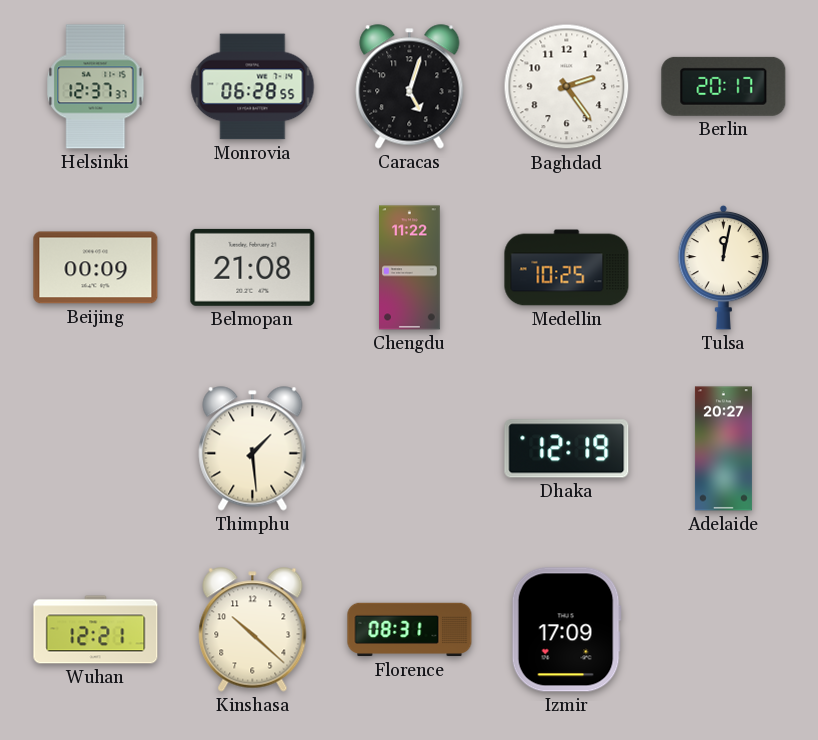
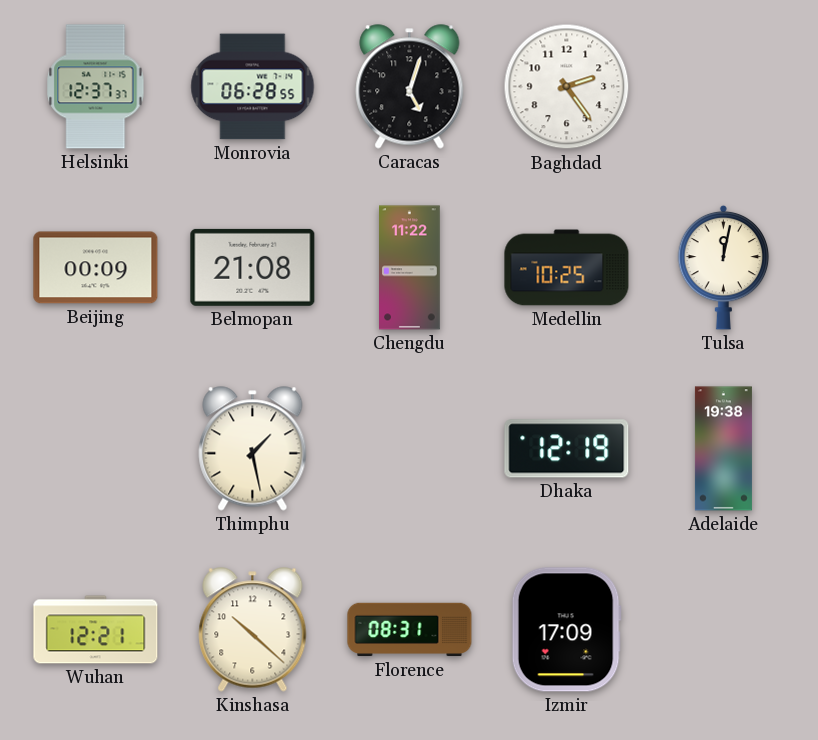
Berlin: 20:17 -> none
Thimphu: 1:29 -> 1:28
Adelaide: 20:27 -> 19:38
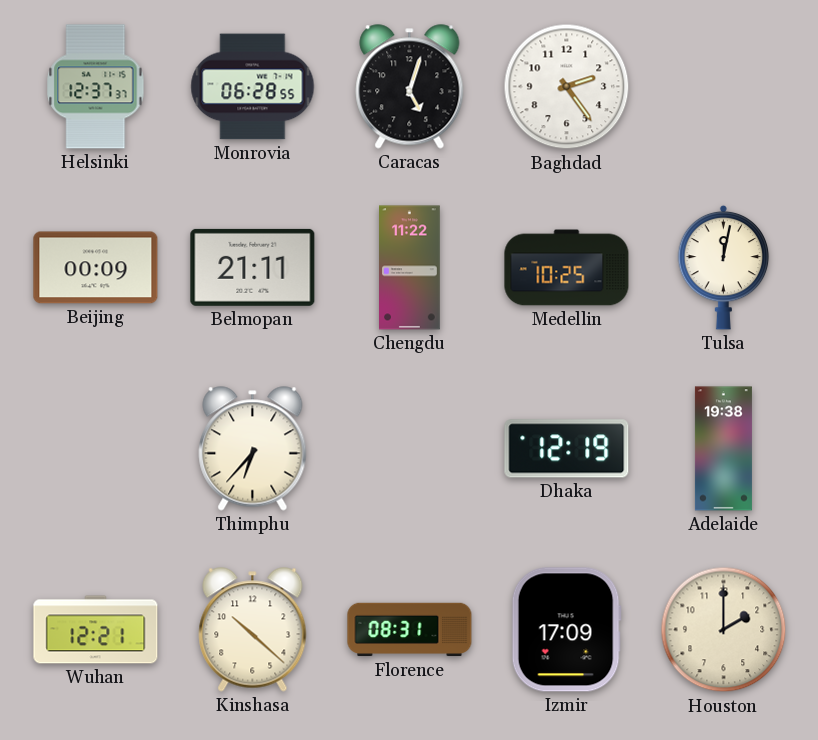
Belmopan: 21:08 -> 21:11
Thimphu: 1:28 -> 6:37
Houston: none -> 2:00
